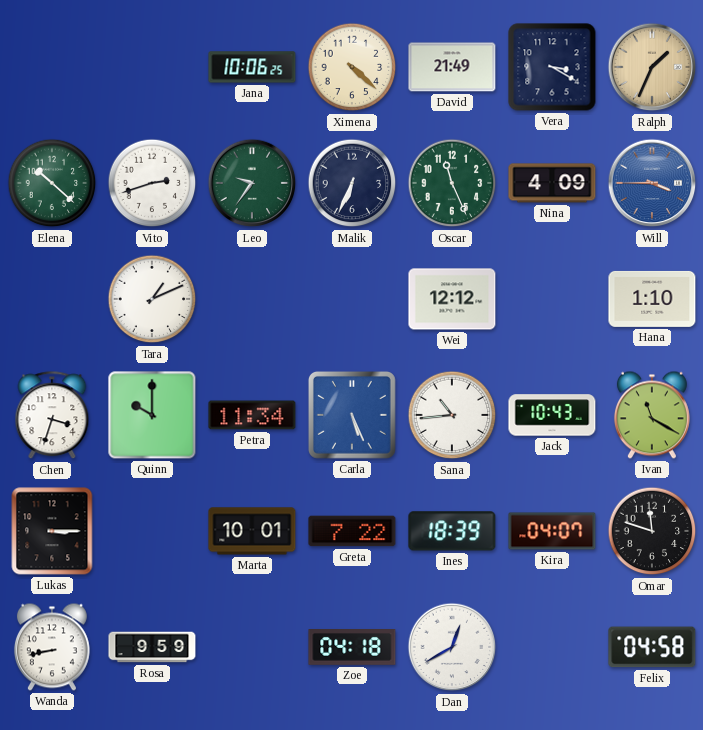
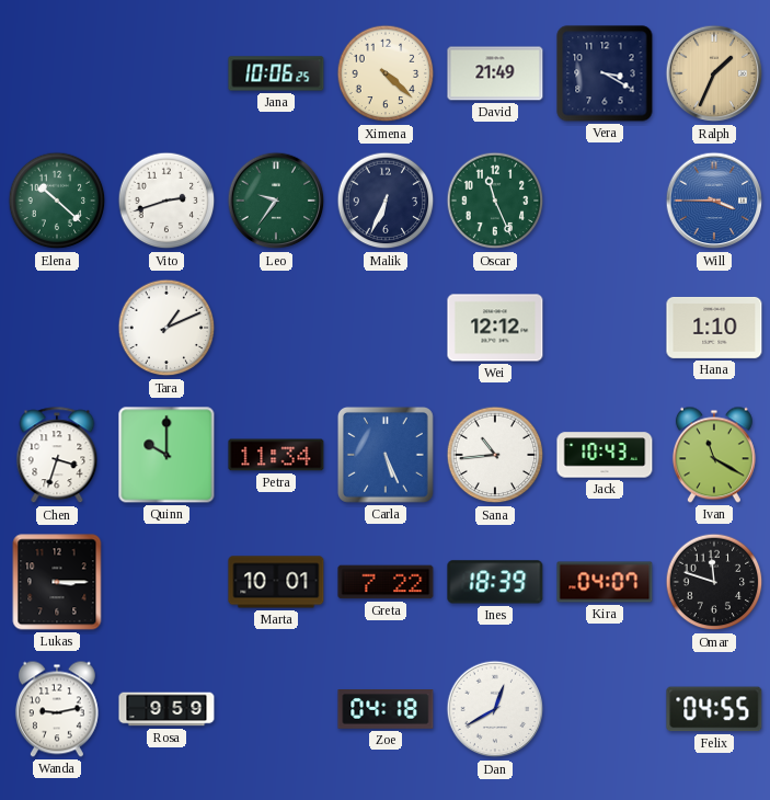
Nina: 4:09 -> none
Wanda: 8:43 -> 9:13
Felix: 04:58 -> 04:55
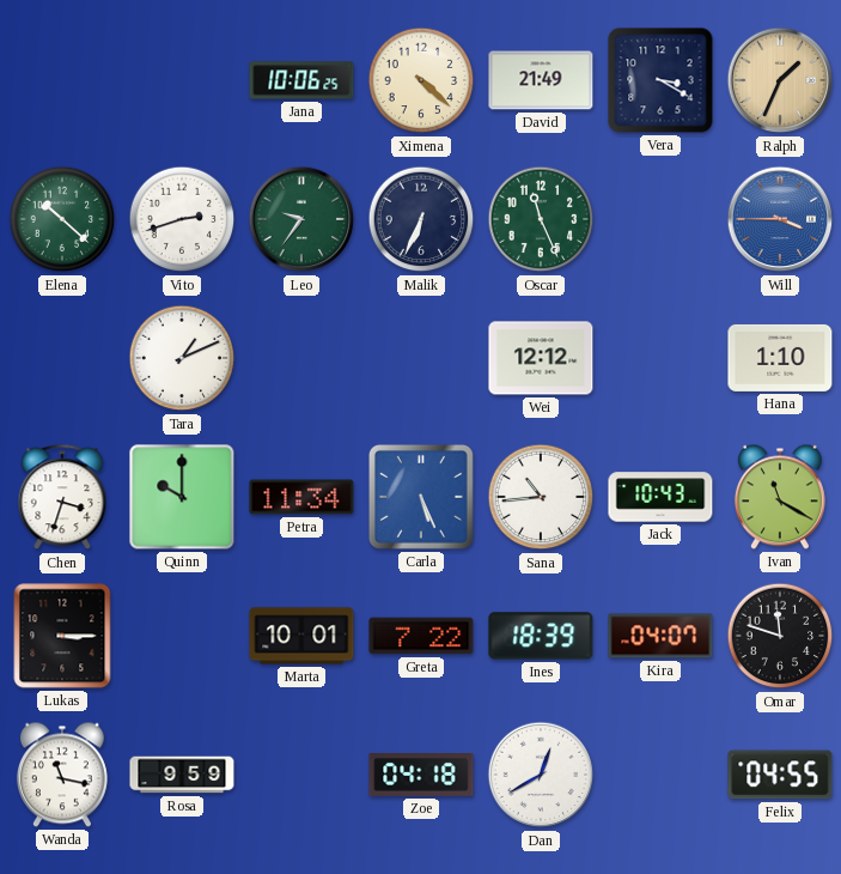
Wanda: 9:13 -> 11:17
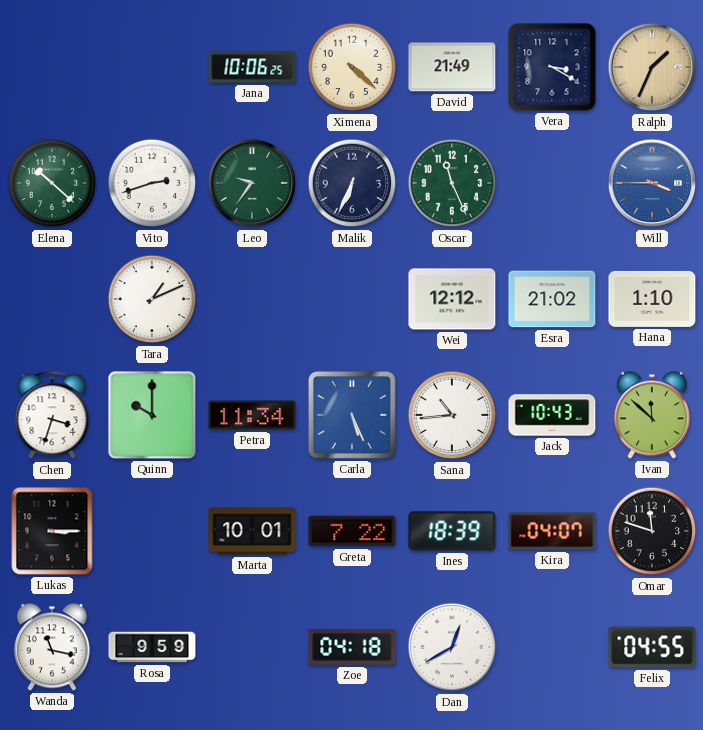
Esra: none -> 21:02
Ivan: 11:20 -> 11:52
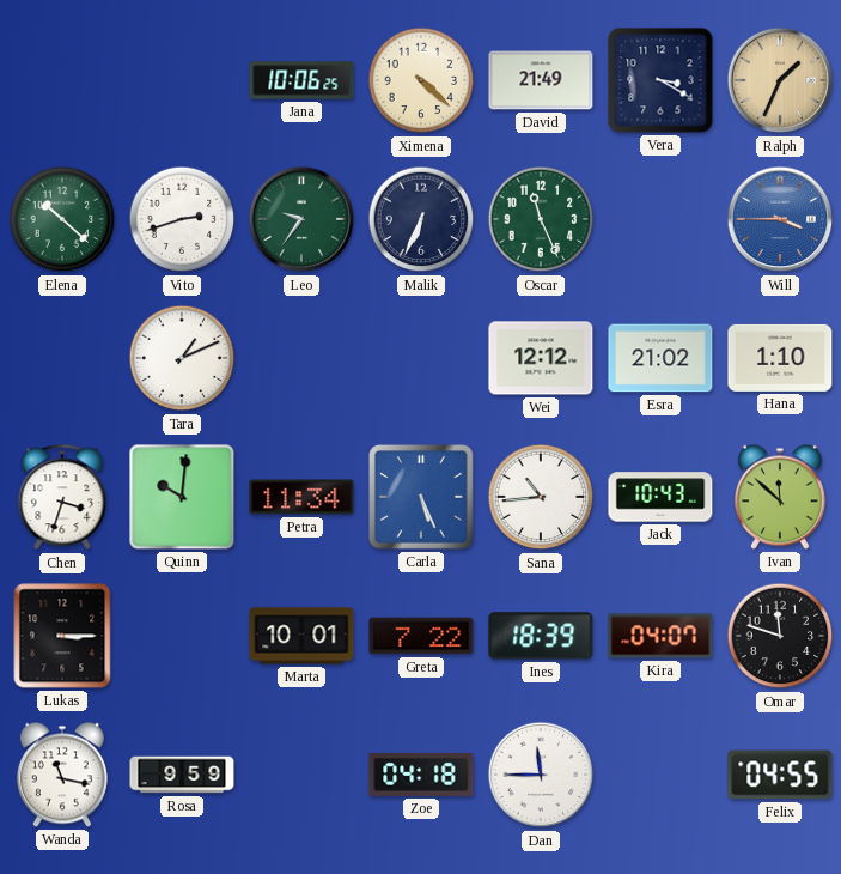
Quinn: 10:00 -> 10:01
Dan: 12:40 -> 11:45
